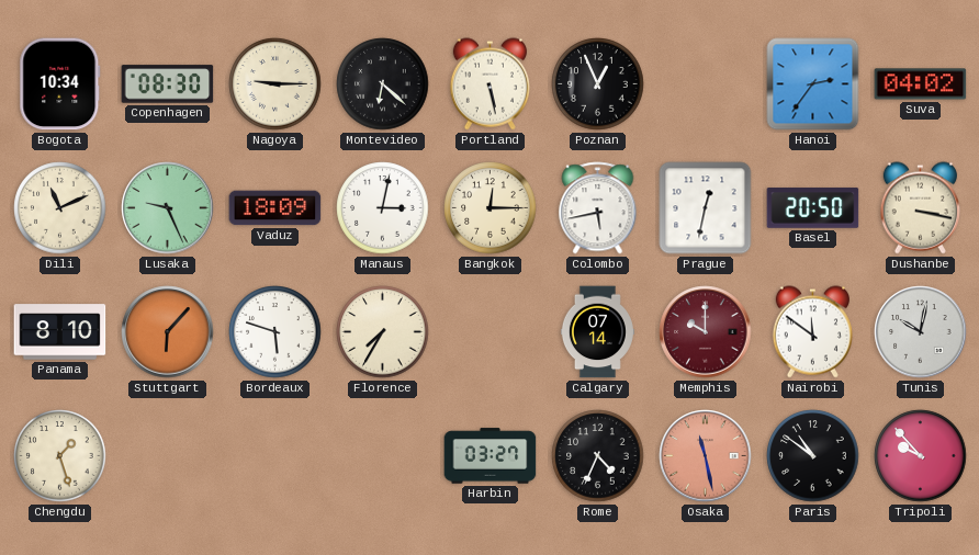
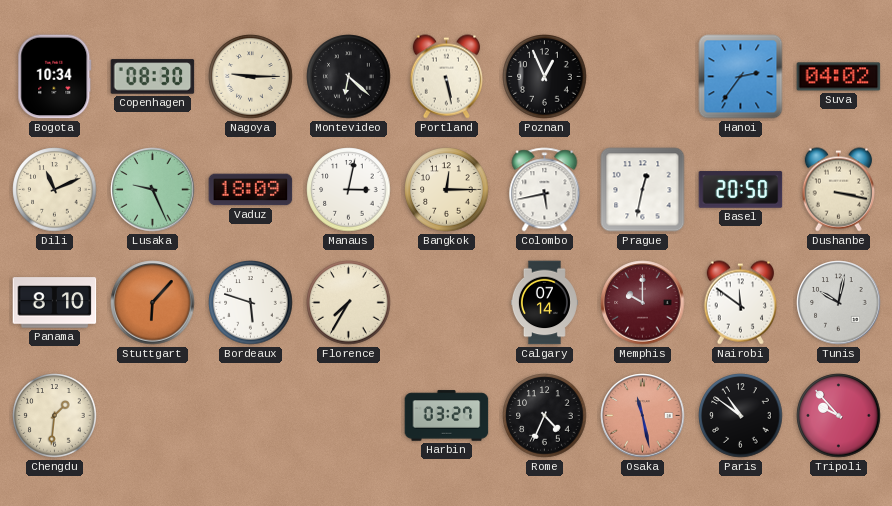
Chengdu: 1:27 -> 1:31
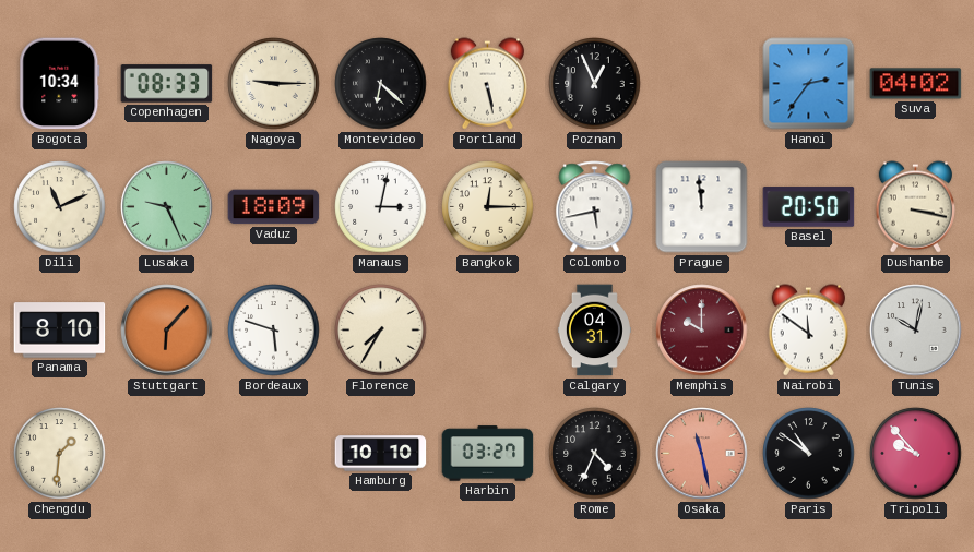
Copenhagen: 08:30 -> 08:33
Prague: 12:32 -> 11:59
Calgary: 07:14 -> 04:31
Hamburg: none -> 10:10
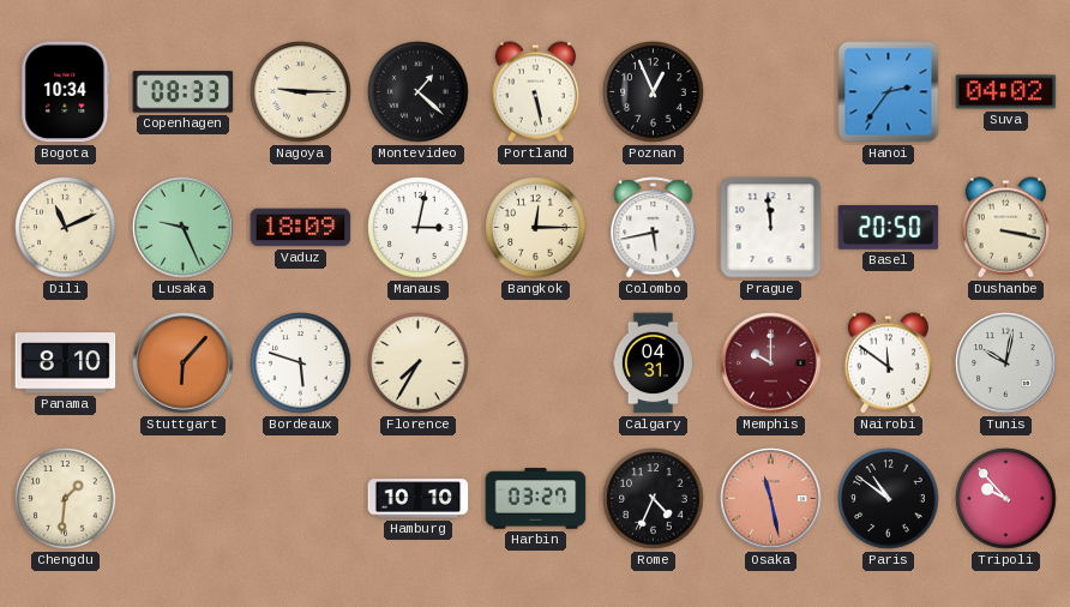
Montevideo: 6:22 -> 1:22
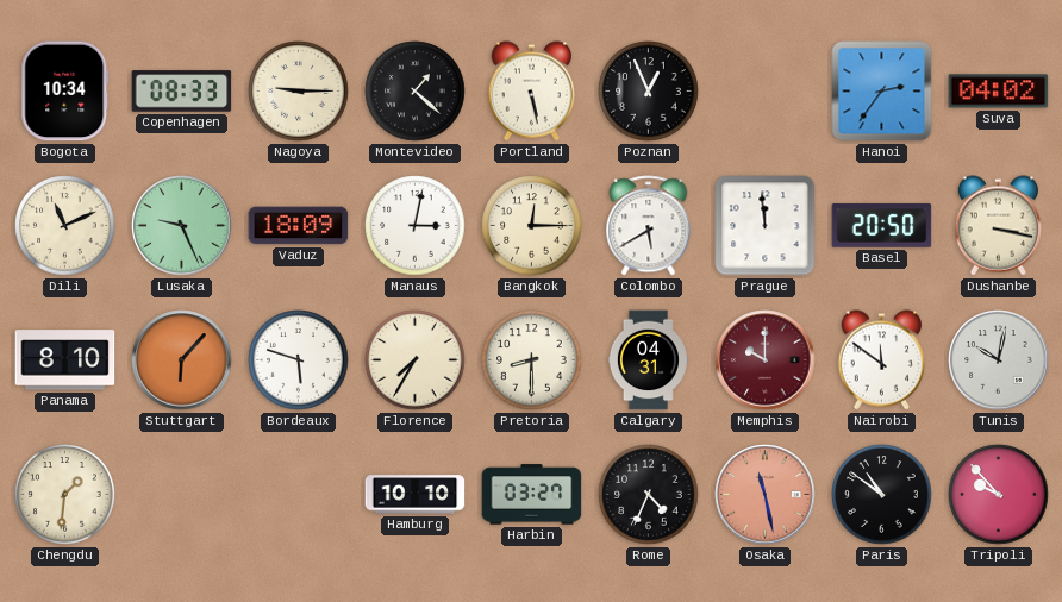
Colombo: 5:43 -> 5:40
Pretoria: none -> 8:30
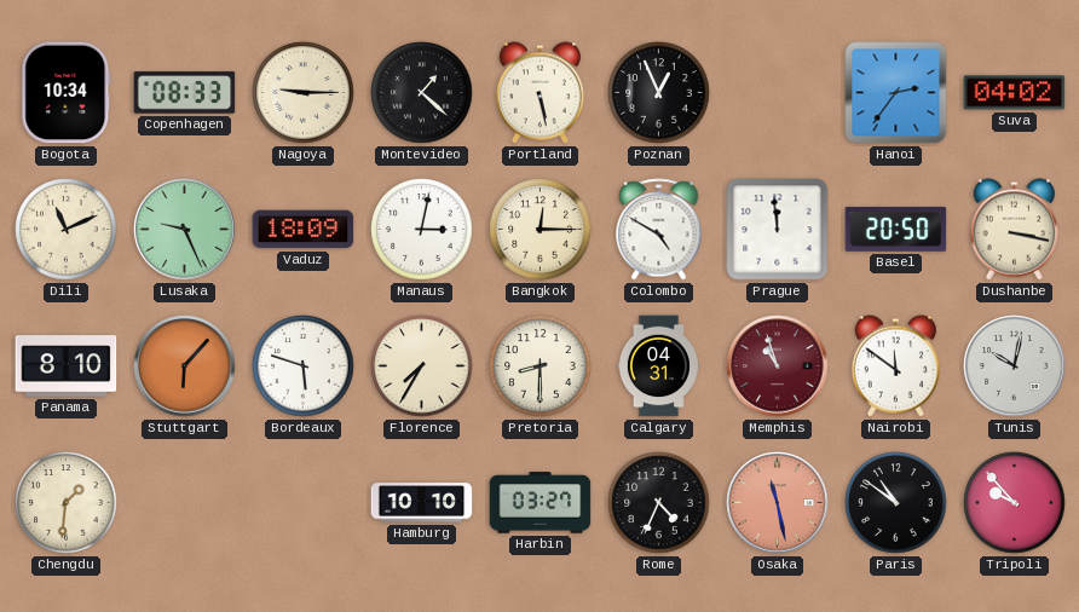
Colombo: 5:40 -> 4:50
Memphis: 10:00 -> 10:57
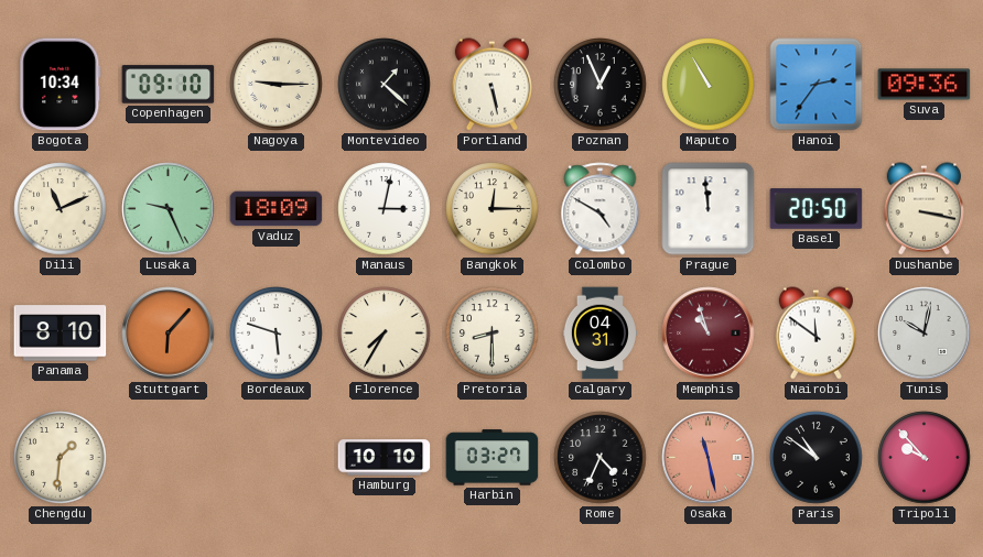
Copenhagen: 08:33 -> 09:10
Maputo: none -> 10:55
Suva: 04:02 -> 09:36
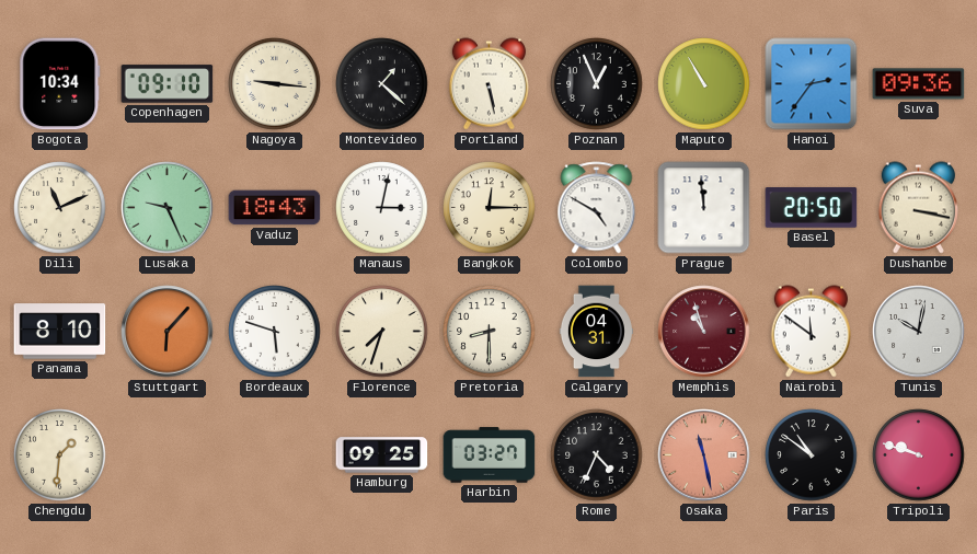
Nagoya: 9:15 -> 9:16
Vaduz: 18:09 -> 18:43
Florence: 7:35 -> 7:33
Hamburg: 10:10 -> 09:25
Tripoli: 9:53 -> 9:48
